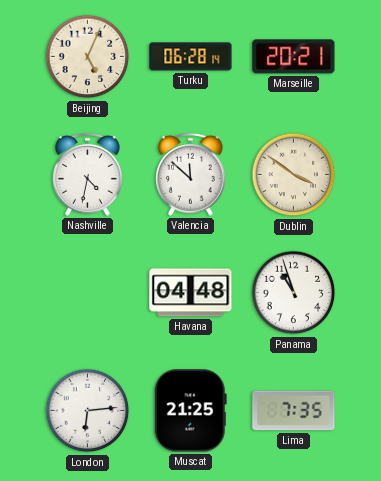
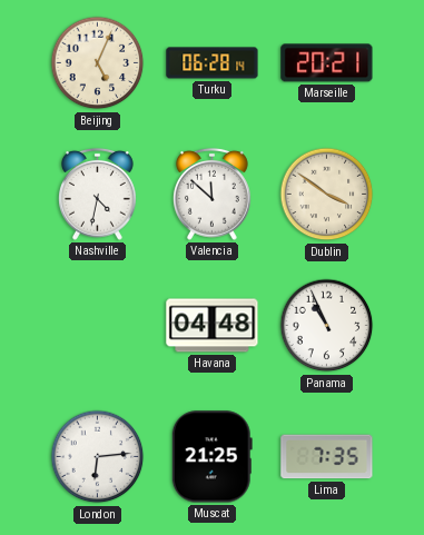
Panama: 10:57 -> 10:56
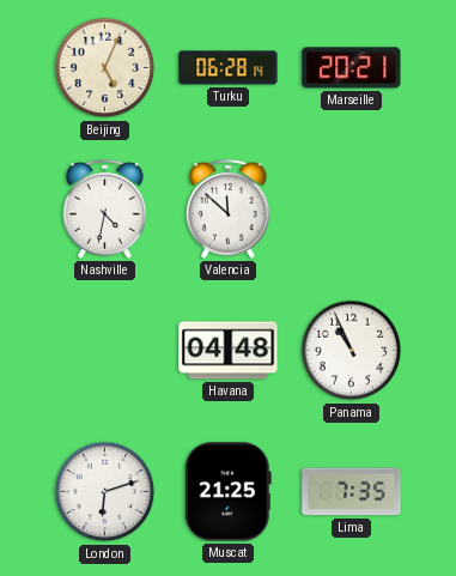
Dublin: 3:51 -> none
London: 6:14 -> 6:12
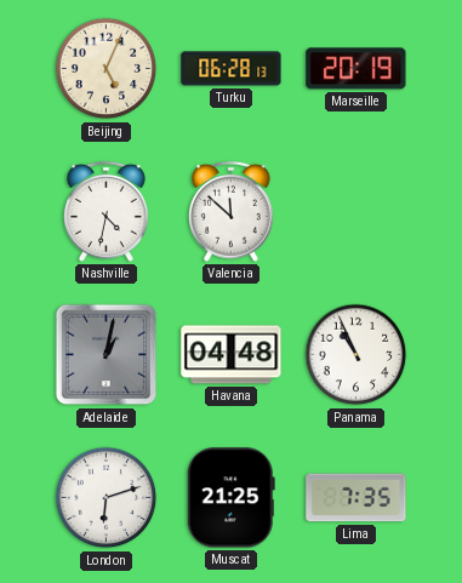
Turku: 06:28:14 -> 06:28:13
Marseille: 20:21 -> 20:19
Adelaide: none -> 1:02
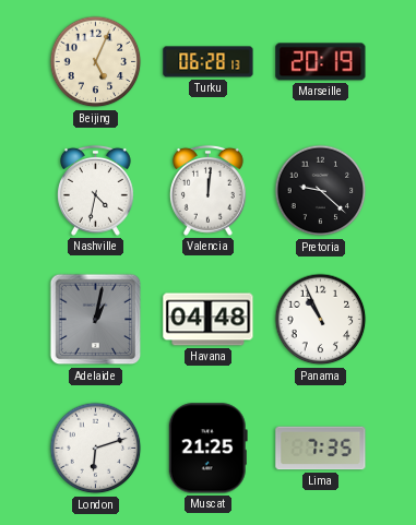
Valencia: 11:52 -> 12:01
Pretoria: none -> 9:22
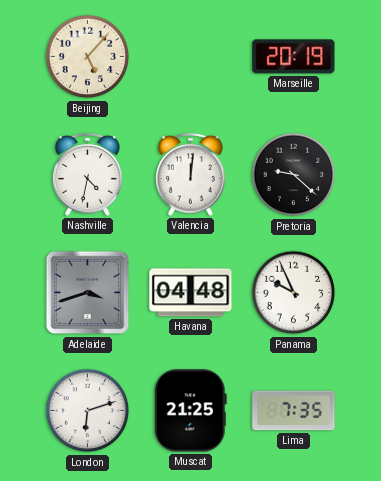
Beijing: 5:04 -> 5:07
Turku: 06:28 -> none
Adelaide: 1:02 -> 3:42
Panama: 10:56 -> 9:56
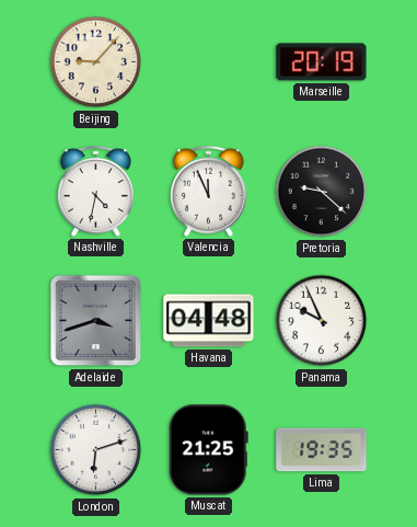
Beijing: 5:07 -> 9:07
Valencia: 12:01 -> 11:56
Lima: 7:35 -> 19:35
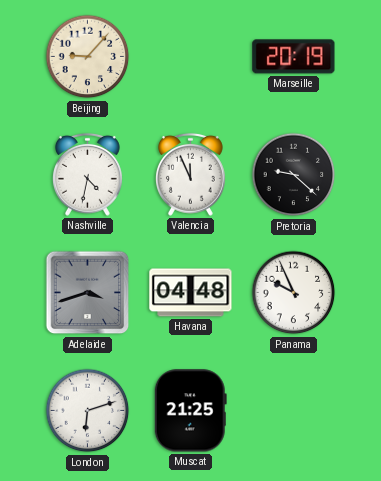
Lima: 19:35 -> none
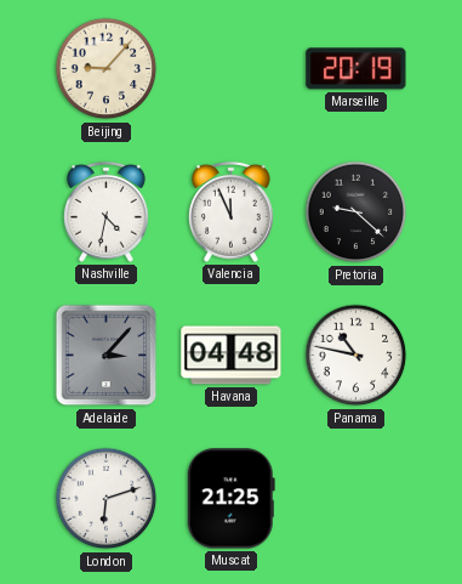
Adelaide: 3:42 -> 3:07
Panama: 9:56 -> 10:47
